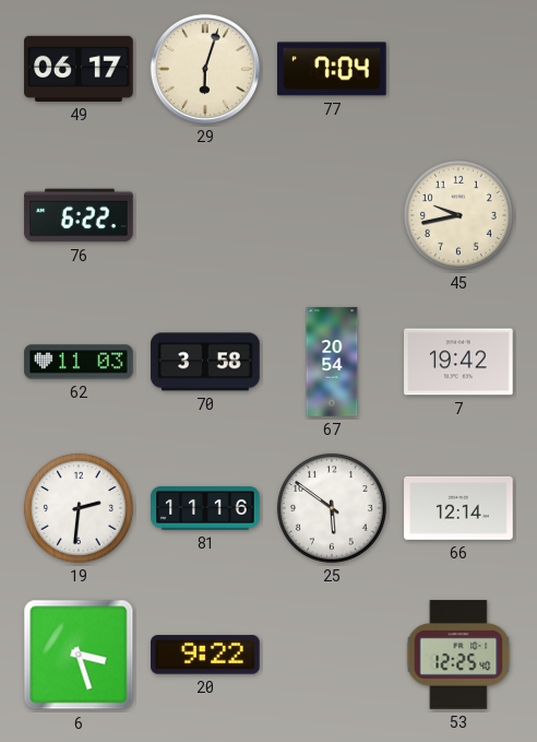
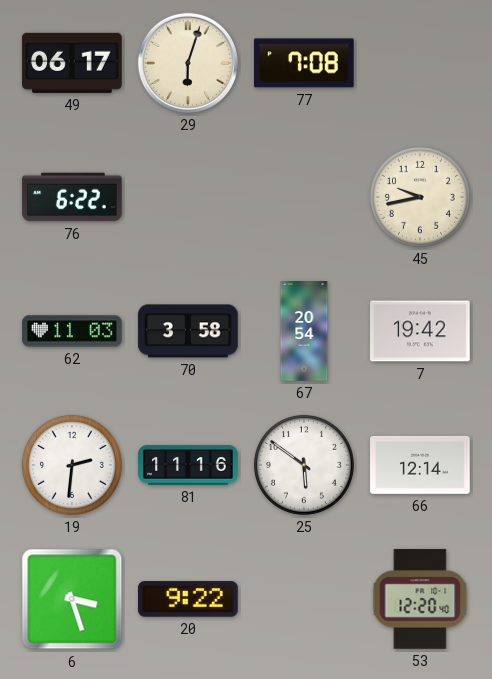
77: 7:04 -> 7:08
53: 12:25 -> 12:20
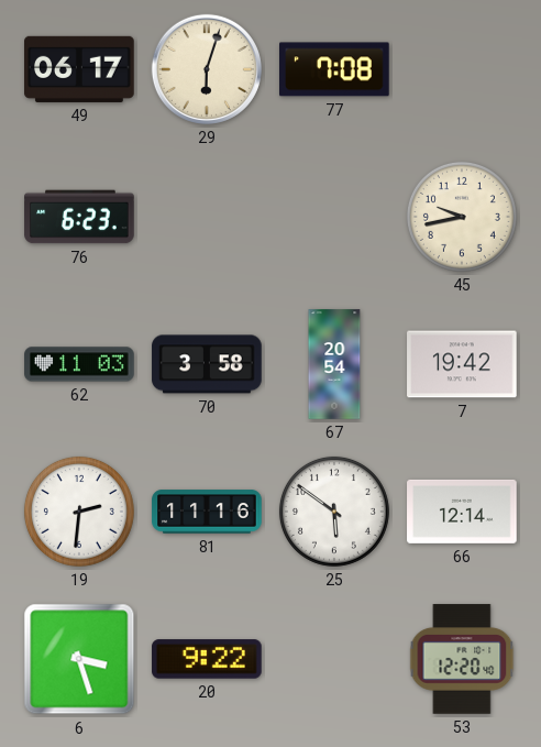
76: 6:22 -> 6:23
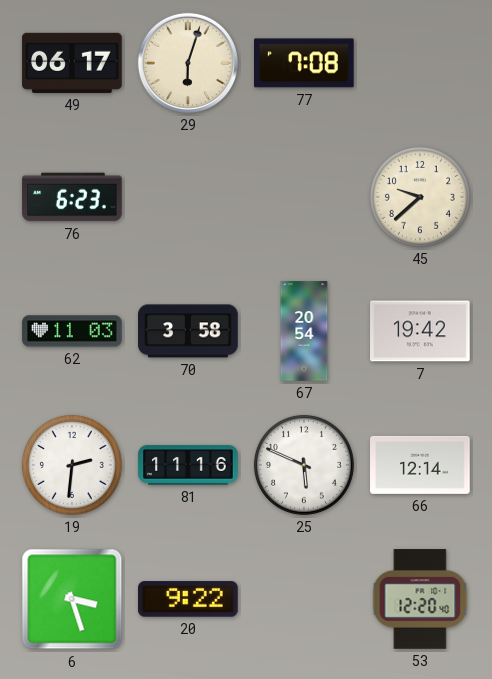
45: 9:43 -> 9:38
25: 5:51 -> 5:49
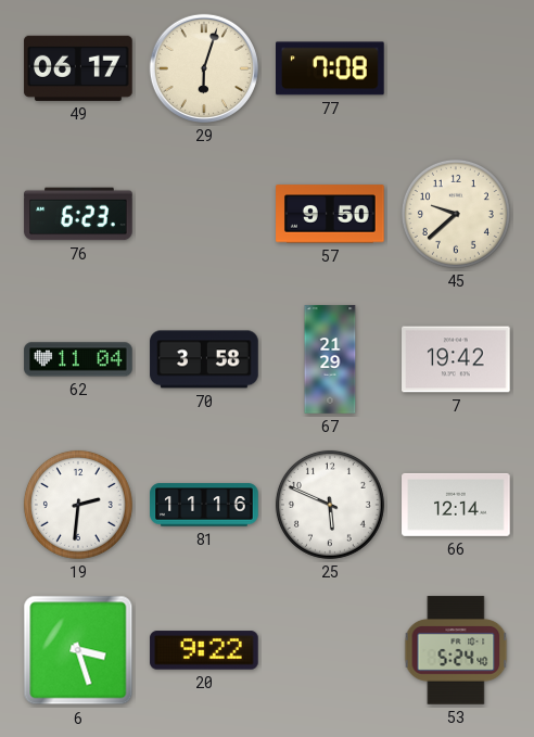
57: none -> 9:50
62: 11:03 -> 11:04
67: 20:54 -> 21:29
53: 12:20 -> 5:24
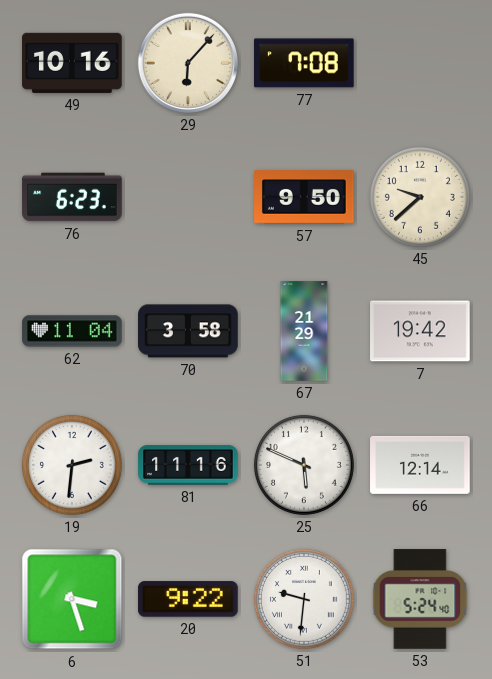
49: 06:17 -> 10:16
29: 6:03 -> 6:07
51: none -> 9:31
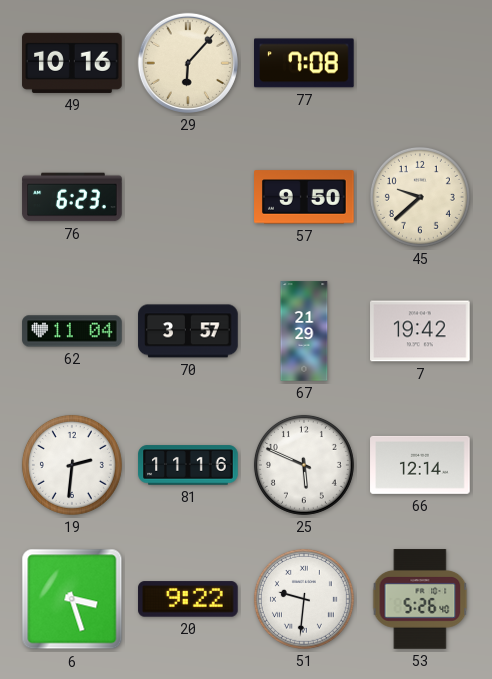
70: 3:58 -> 3:57
53: 5:24 -> 5:26
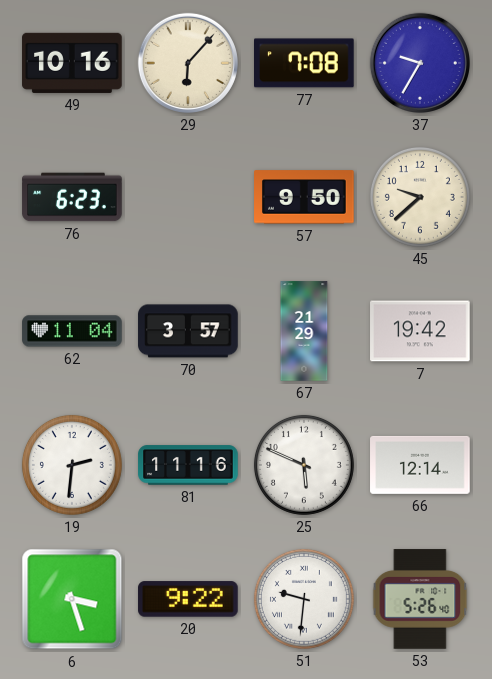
37: none -> 9:35
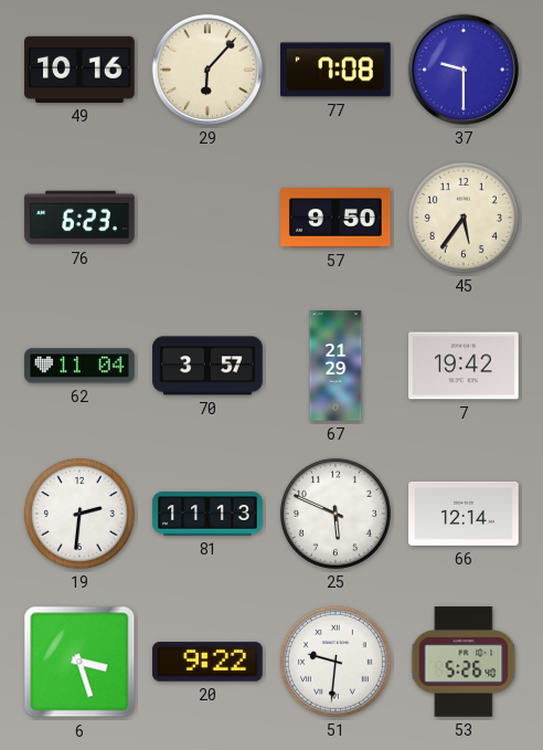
37: 9:35 -> 9:30
45: 9:38 -> 5:36
81: 11:16 -> 11:13
